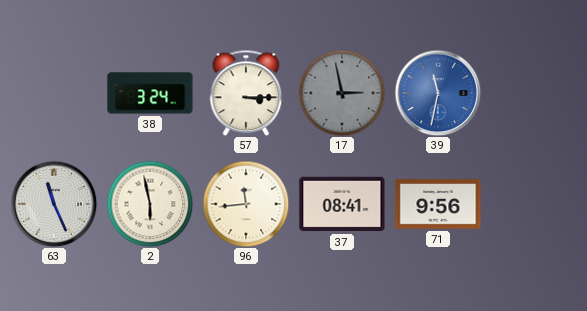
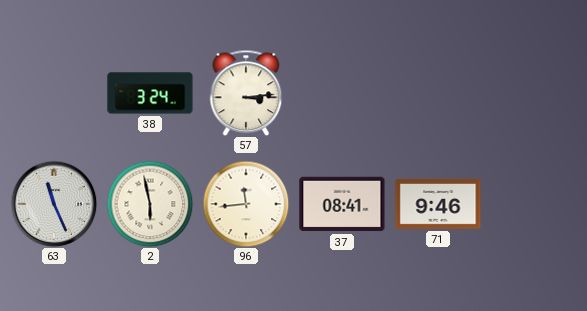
57: 3:15 -> 3:14
17: 2:58 -> none
39: 11:32 -> none
71: 9:56 -> 9:46
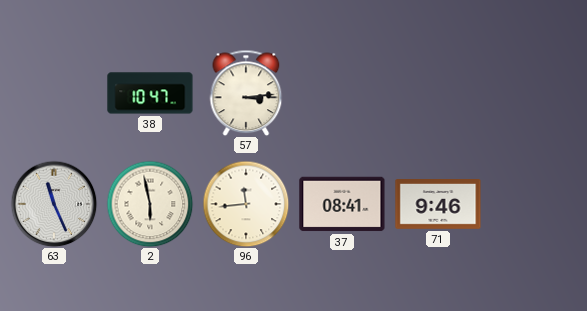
38: 3:24 -> 10:47
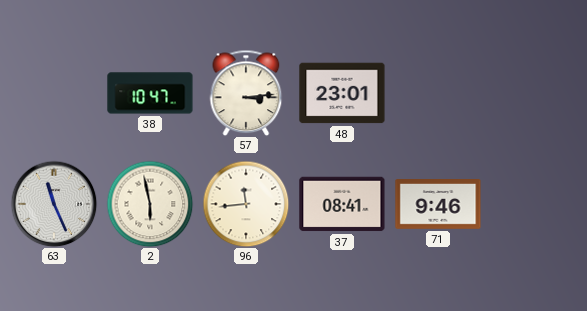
48: none -> 23:01
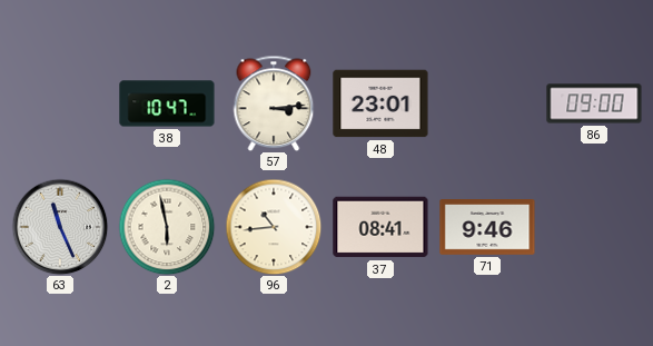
86: none -> 09:00
96: 11:44 -> 10:44
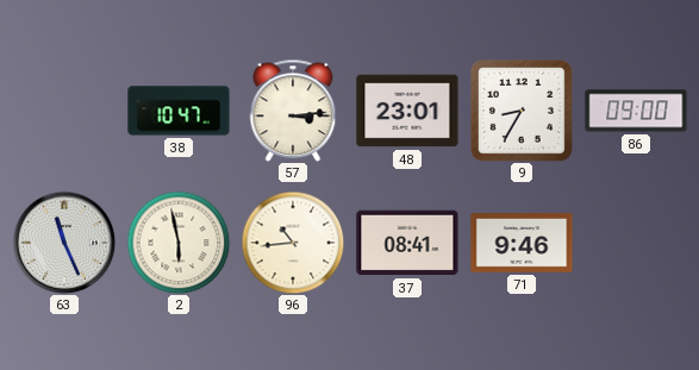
9: none -> 8:35
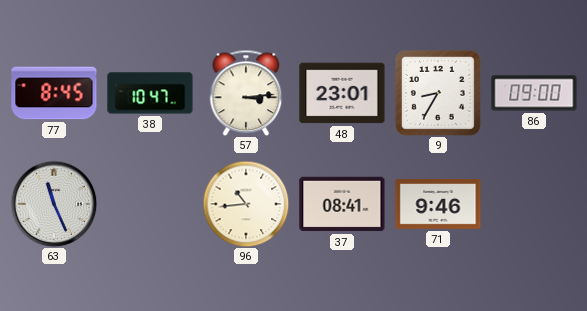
77: none -> 8:45
2: 5:58 -> none
